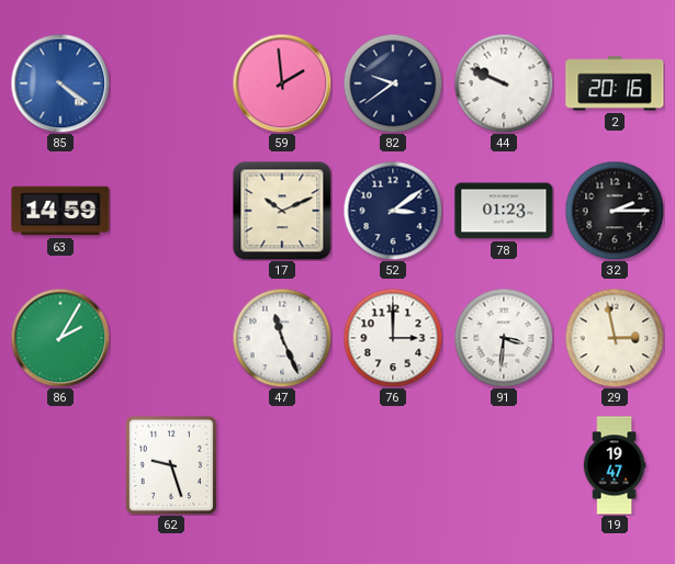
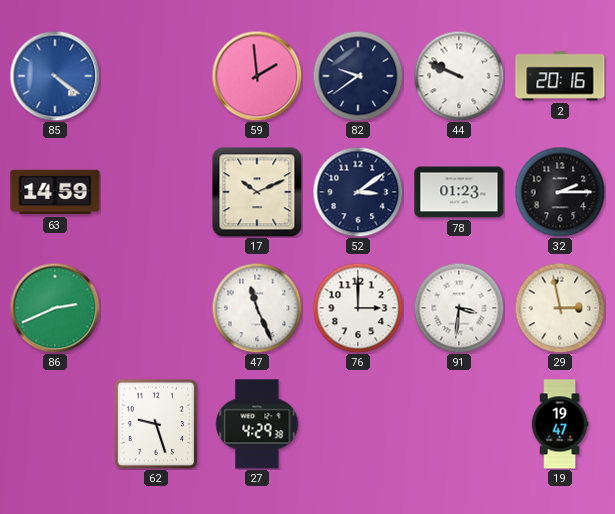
86: 2:05 -> 2:41
27: none -> 4:29
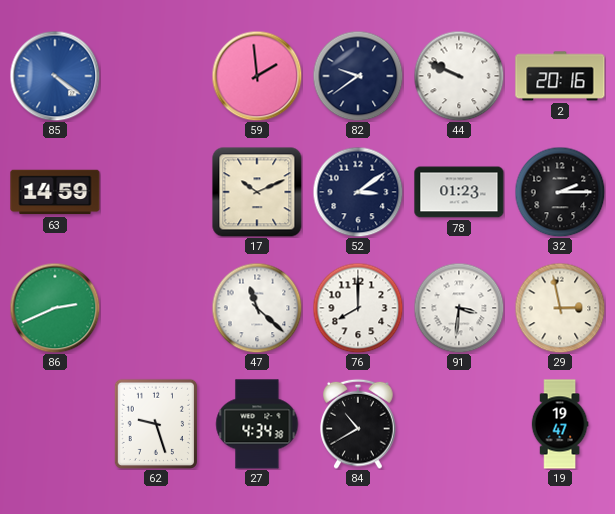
47: 11:26 -> 11:22
76: 3:00 -> 8:00
27: 4:29 -> 4:34
84: none -> 10:40
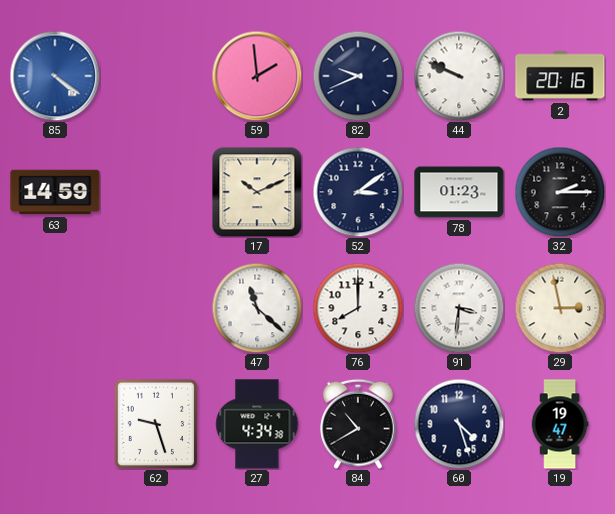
82: 9:39 -> 9:41
86: 2:41 -> none
60: none -> 4:27
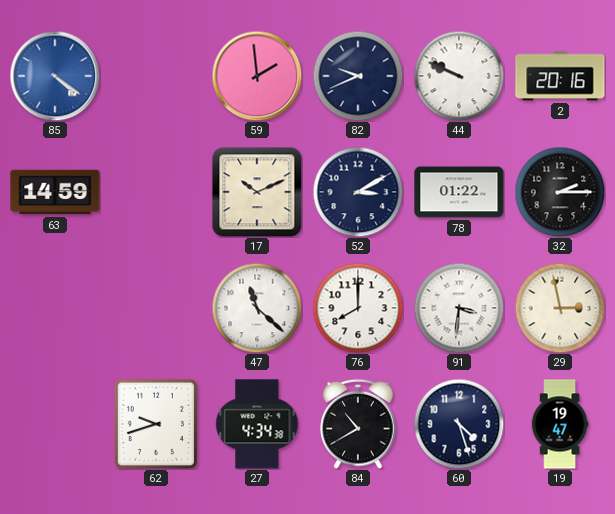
52: 3:09 -> 3:10
78: 01:23 -> 01:22
62: 9:27 -> 9:42
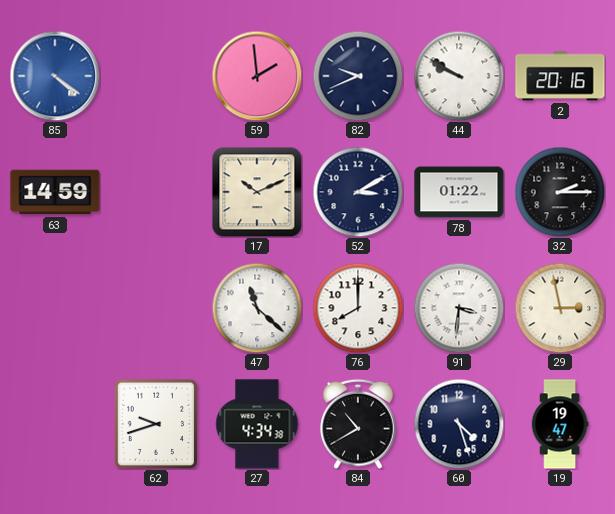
44: 9:49 -> 9:50
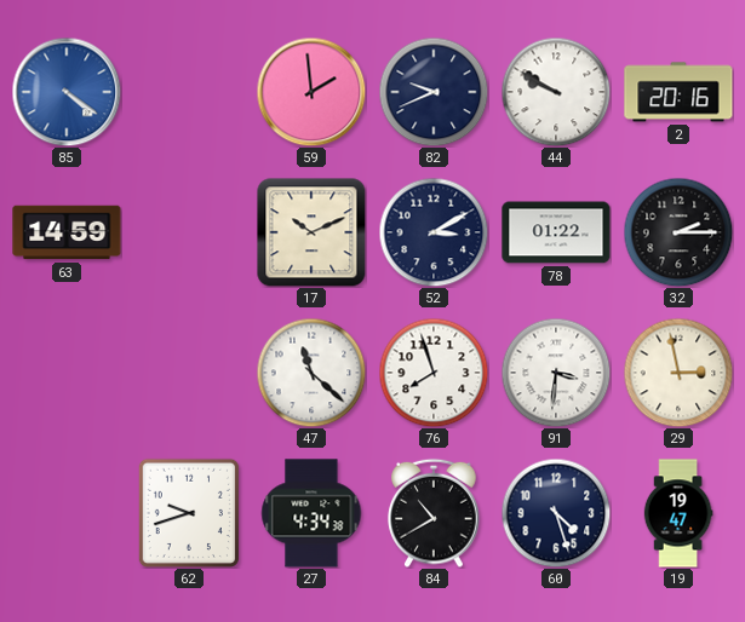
76: 8:00 -> 7:57
